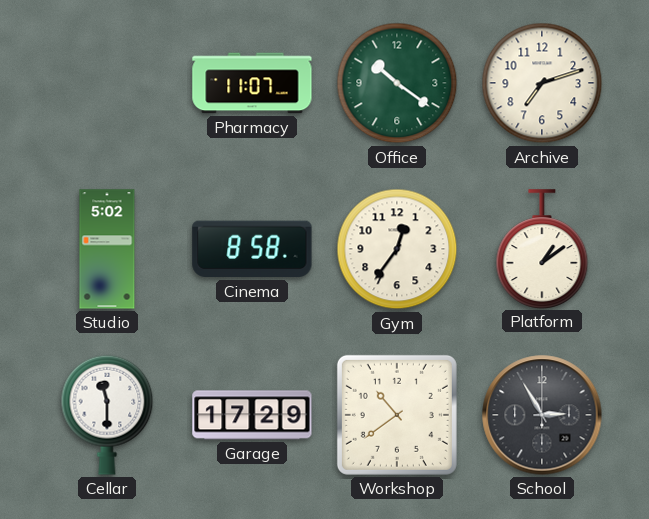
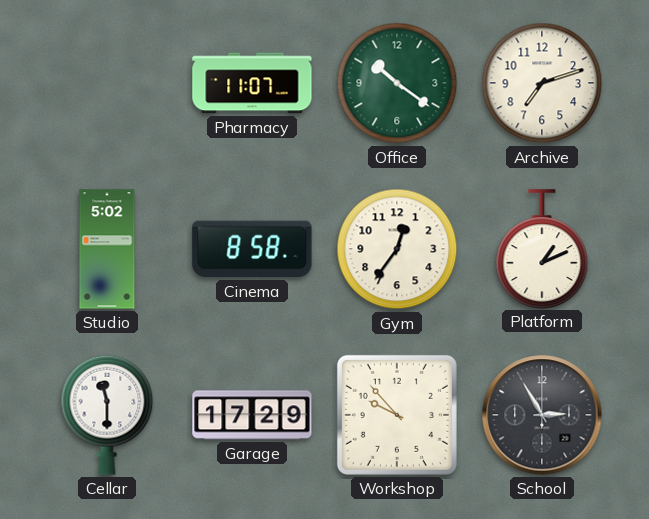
Platform: 1:09 -> 1:11
Workshop: 10:39 -> 9:53
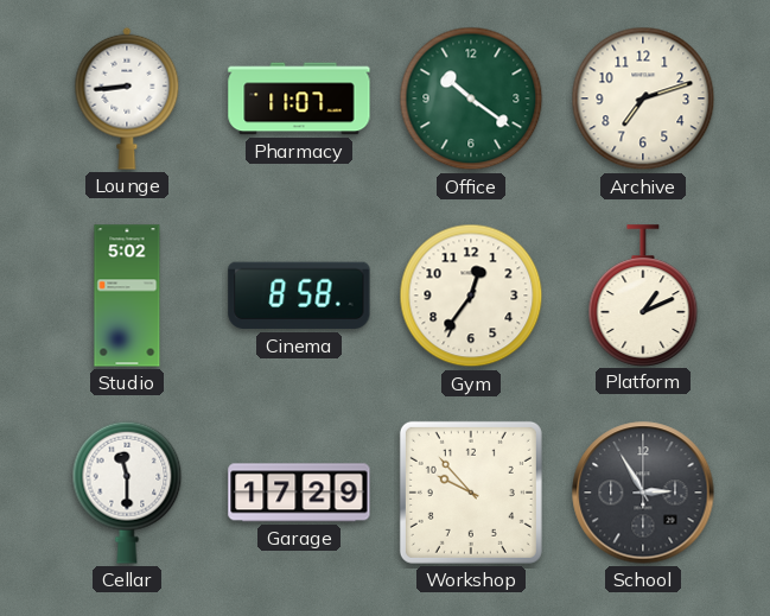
Lounge: none -> 8:44
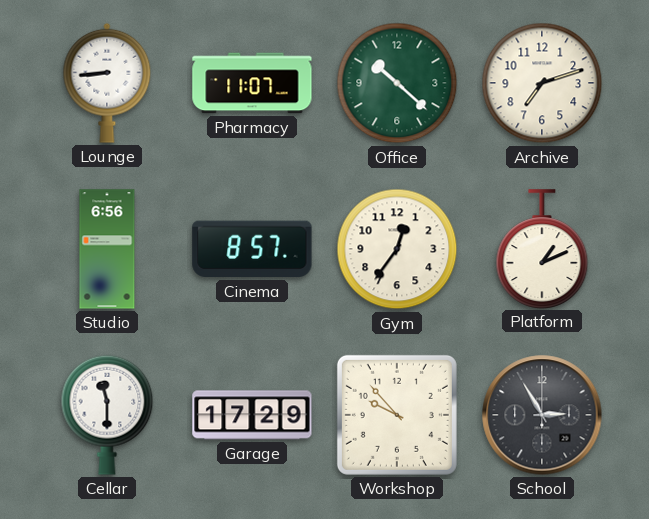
Office: 10:21 -> 10:22
Studio: 5:02 -> 6:56
Cinema: 8:58 -> 8:57
